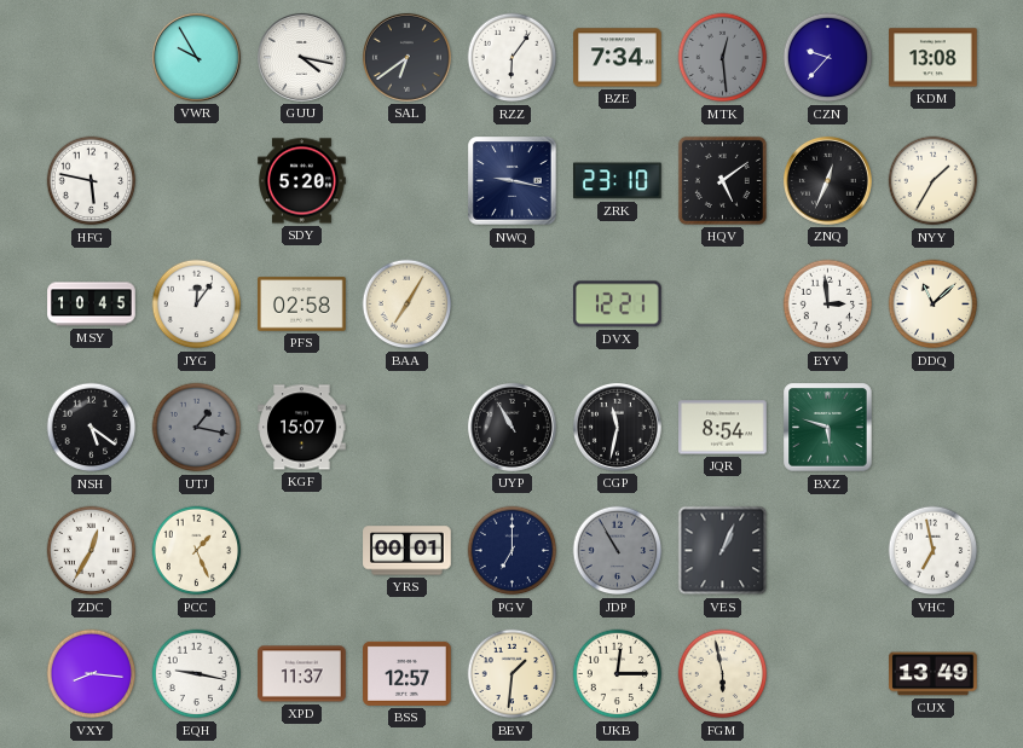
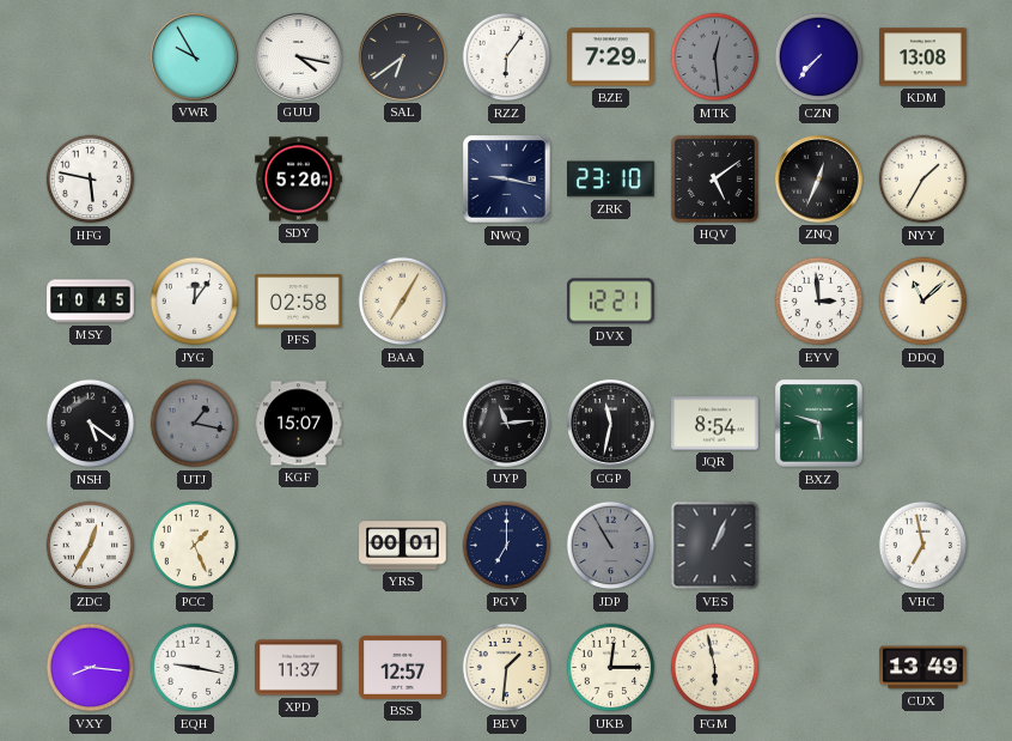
BZE: 7:34 -> 7:29
CZN: 9:37 -> 7:37
UYP: 10:55 -> 11:14
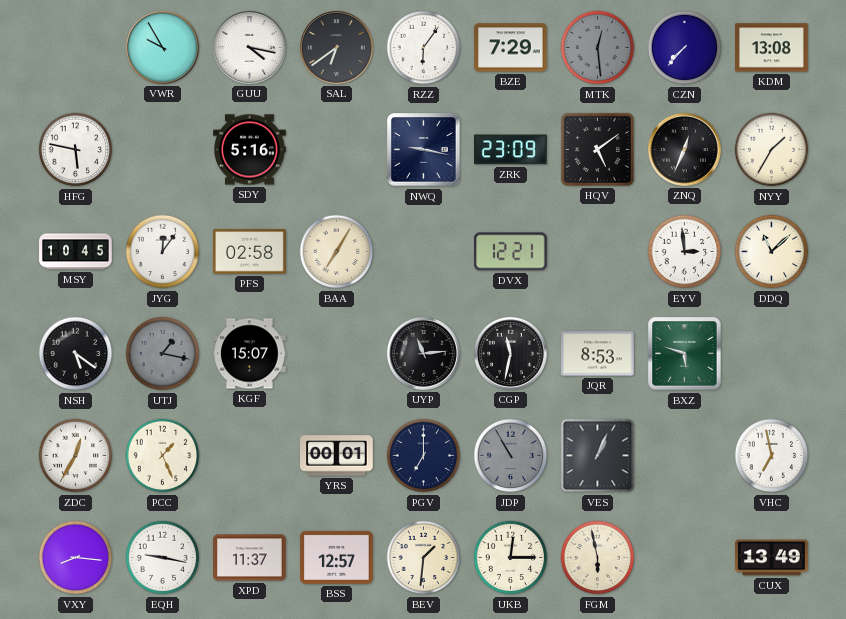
SDY: 5:20 -> 5:16
ZRK: 23:10 -> 23:09
JQR: 8:54 -> 8:53
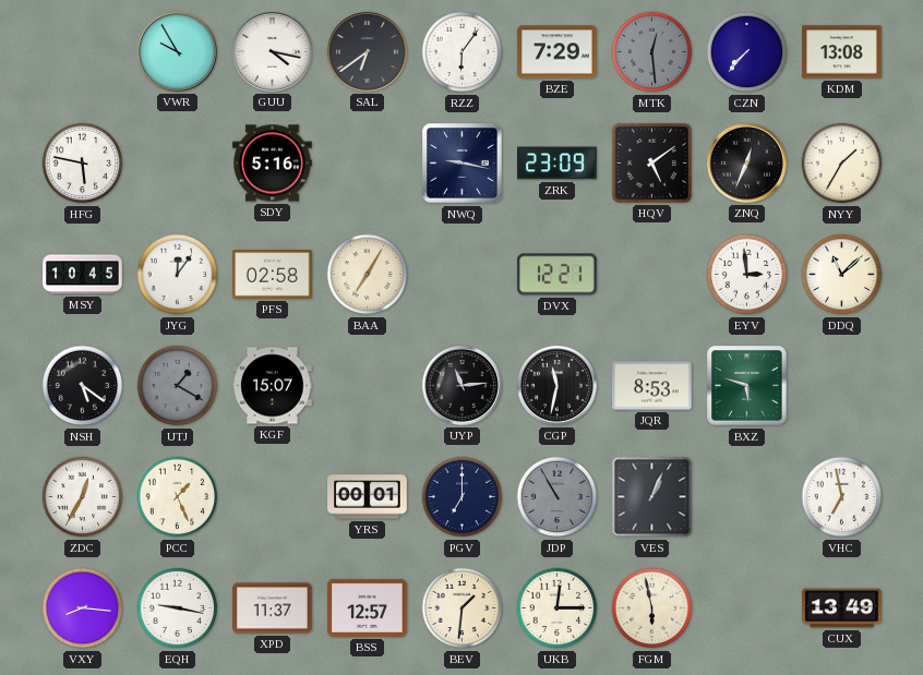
UTJ: 1:17 -> 1:20
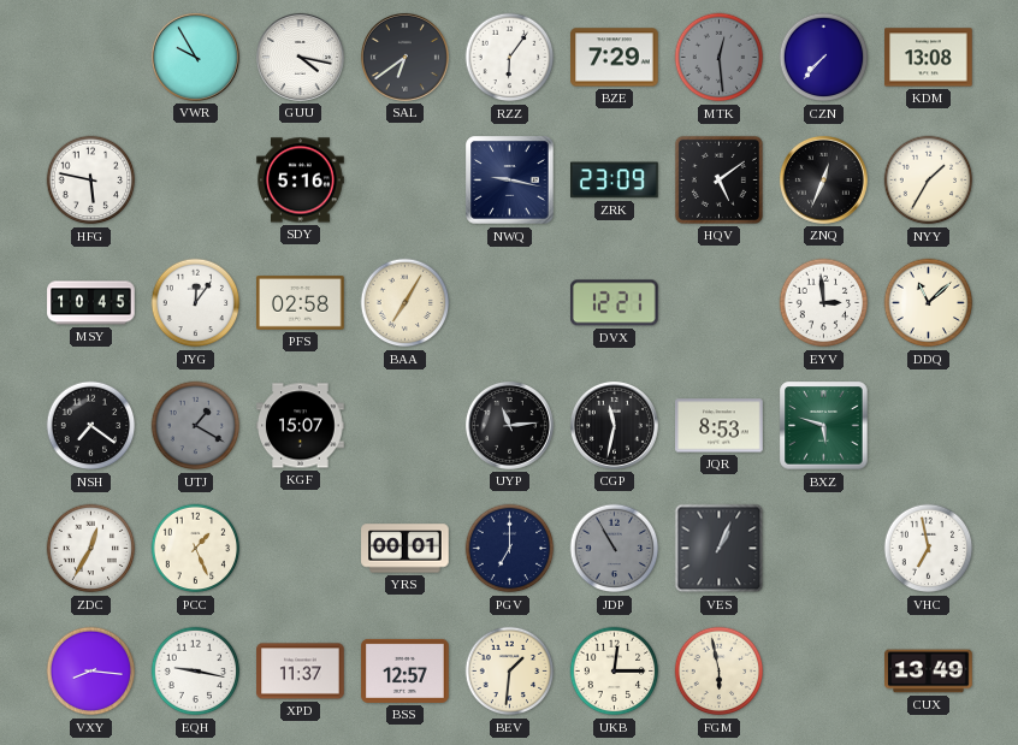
NSH: 5:21 -> 7:21
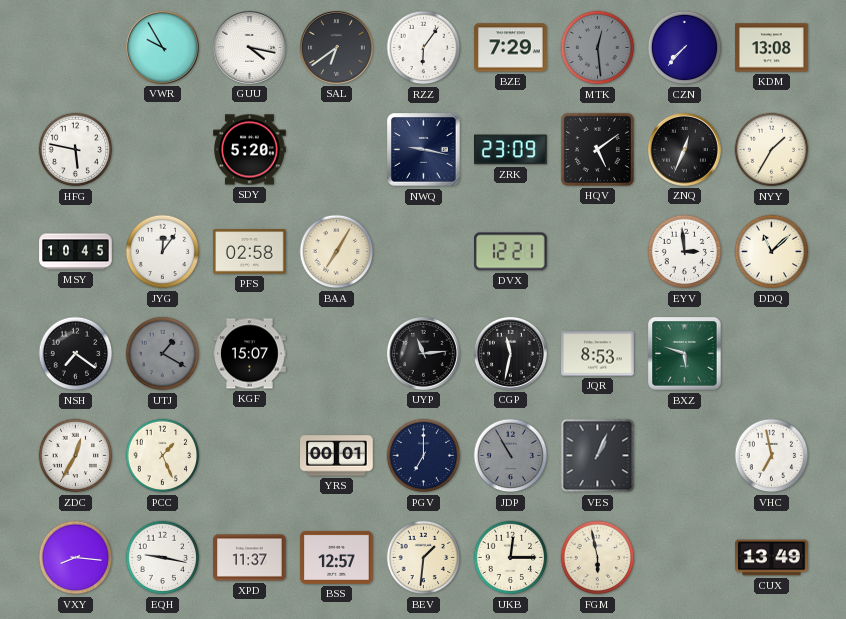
SDY: 5:16 -> 5:20
